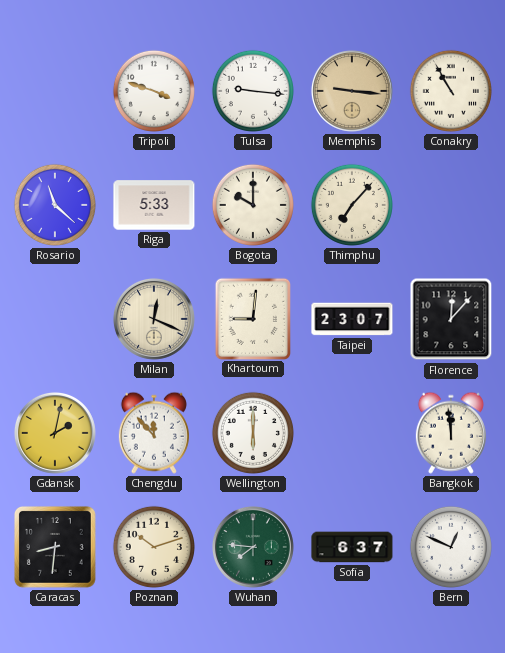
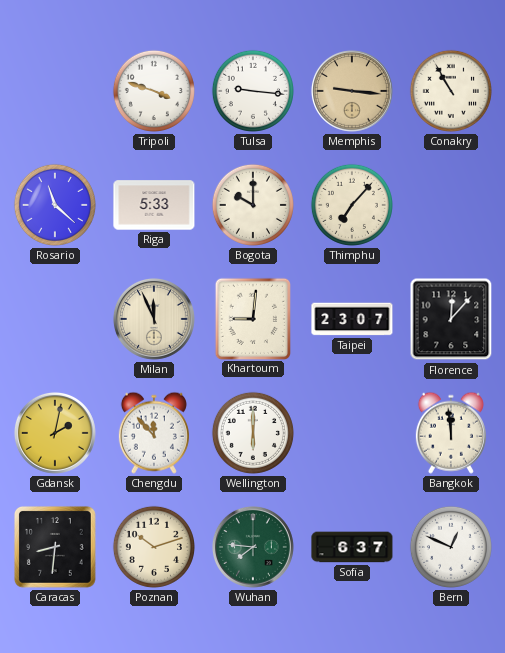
Milan: 12:19 -> 11:56
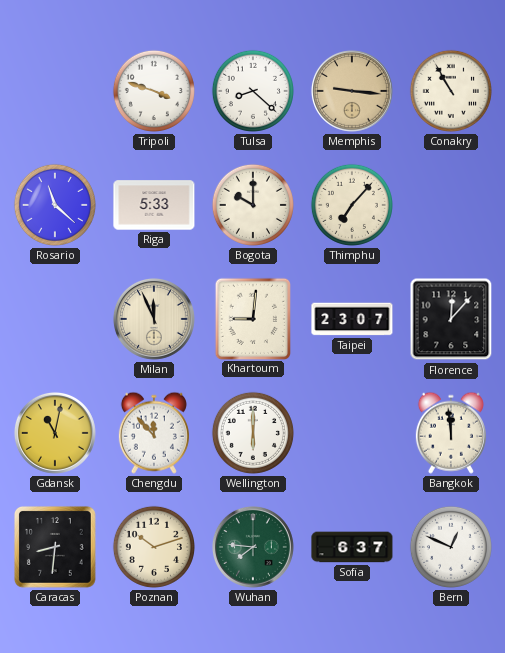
Tulsa: 9:16 -> 8:22
Gdansk: 2:02 -> 11:02
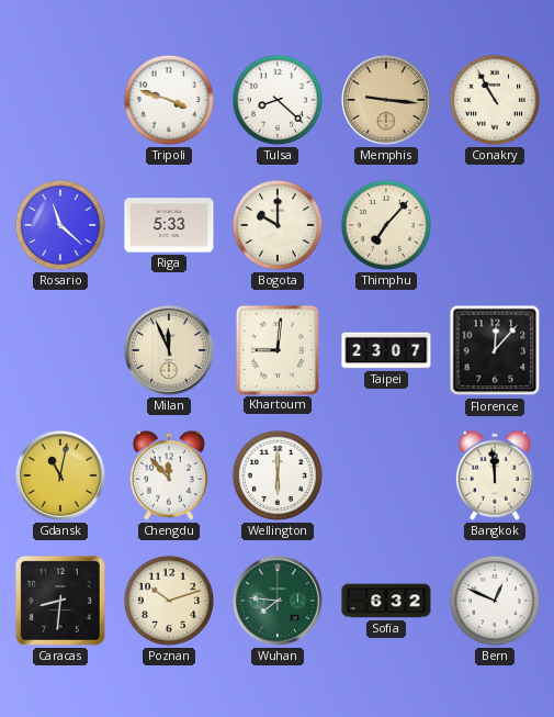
Sofia: 6:37 -> 6:32
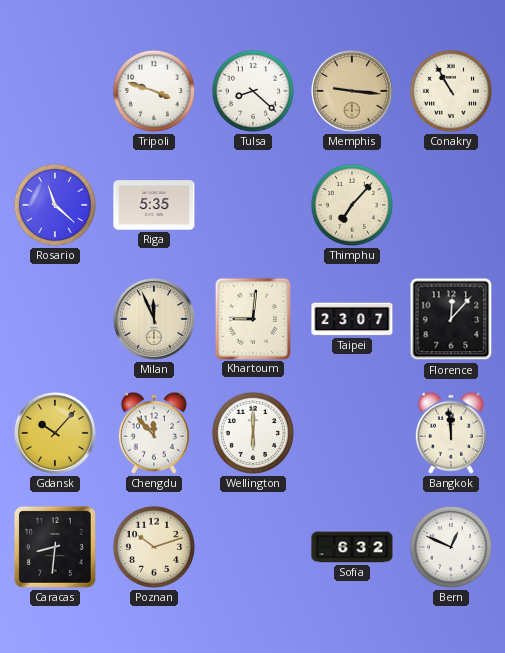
Riga: 5:33 -> 5:35
Bogota: 10:00 -> none
Gdansk: 11:02 -> 10:07
Wuhan: 7:46 -> none
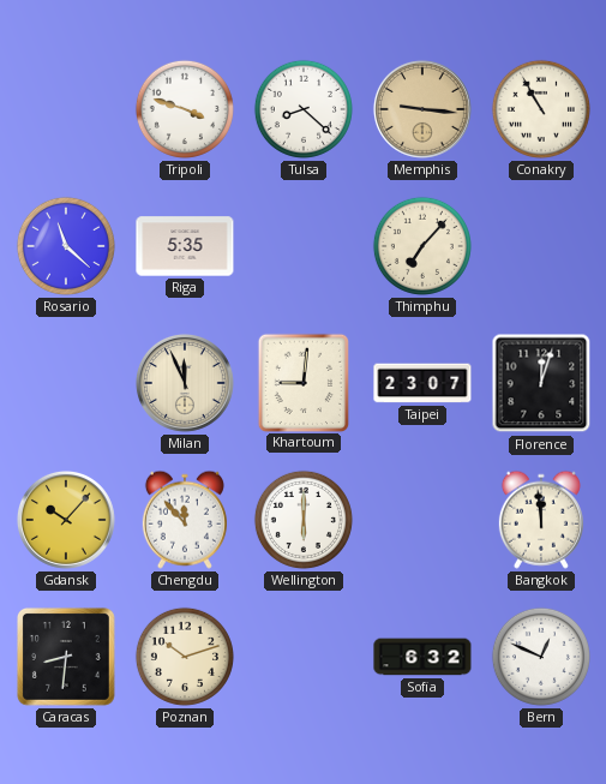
Florence: 12:07 -> 12:03
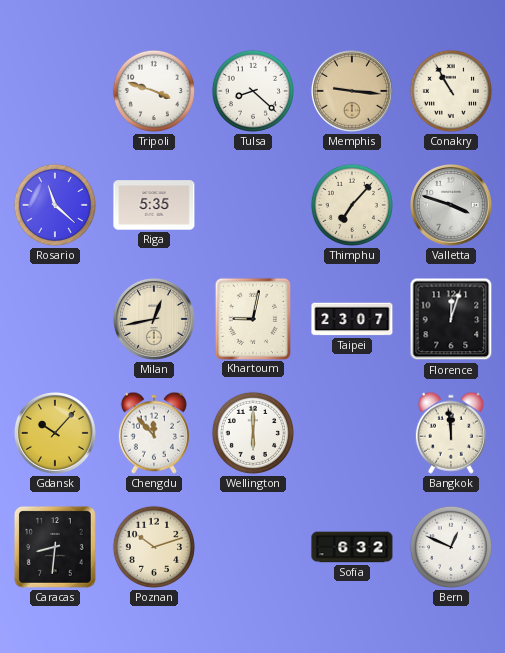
Valletta: none -> 3:48
Milan: 11:56 -> 12:43
Khartoum: 9:01 -> 9:02
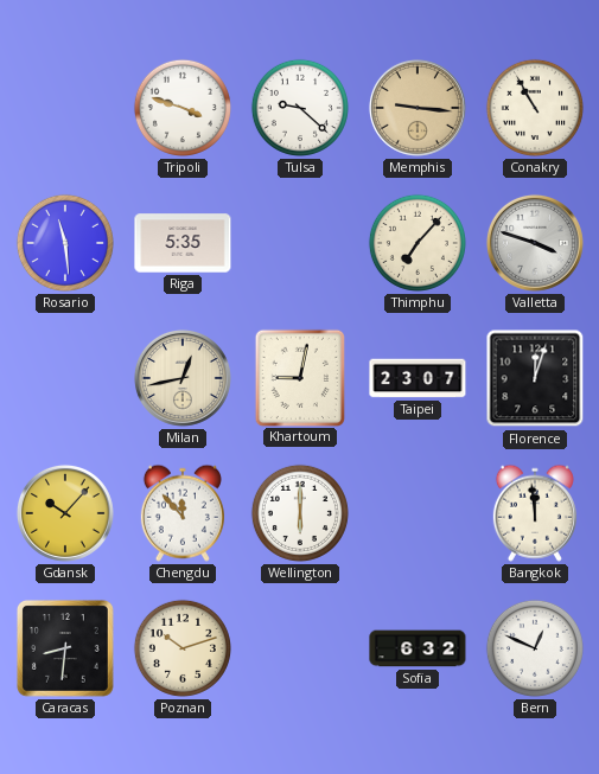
Tulsa: 8:22 -> 9:22
Rosario: 11:22 -> 11:29
